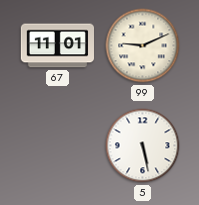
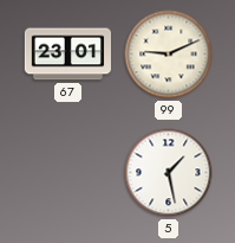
67: 11:01 -> 23:01
5: 5:28 -> 1:28
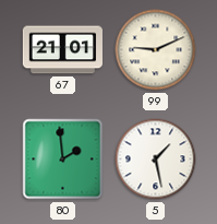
67: 23:01 -> 21:01
80: none -> 1:59
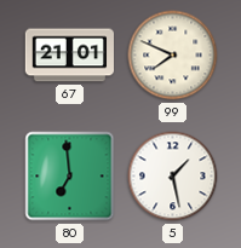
99: 9:11 -> 7:49
80: 1:59 -> 6:59
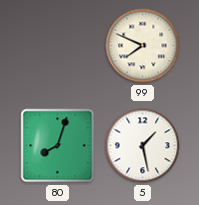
67: 21:01 -> none
80: 6:59 -> 8:03
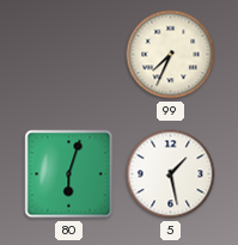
99: 7:49 -> 7:34
80: 8:03 -> 6:03
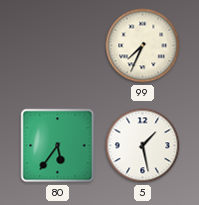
80: 6:03 -> 5:36
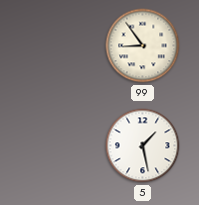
99: 7:34 -> 8:54
80: 5:36 -> none
